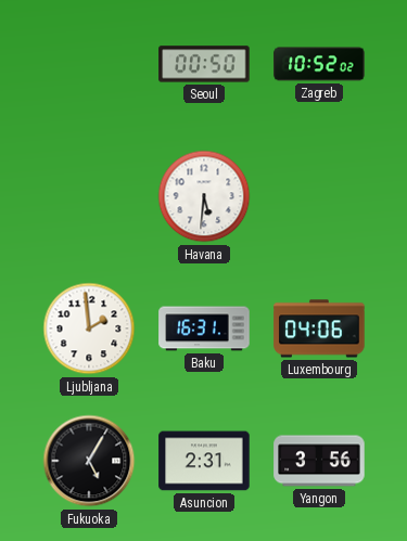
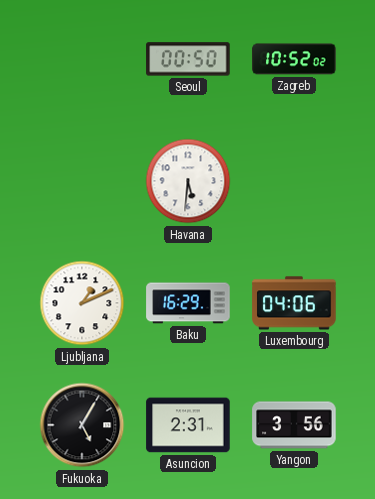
Ljubljana: 1:59 -> 1:11
Baku: 16:31 -> 16:29
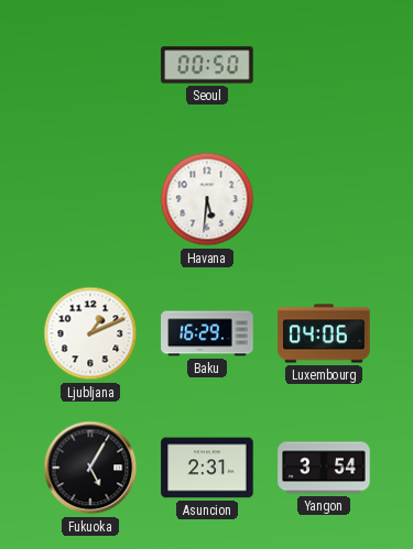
Zagreb: 10:52 -> none
Yangon: 3:56 -> 3:54
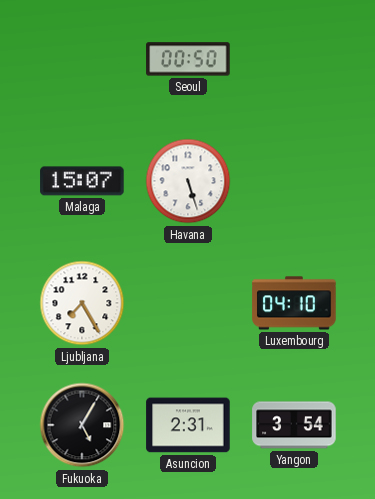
Malaga: none -> 15:07
Havana: 5:31 -> 5:27
Ljubljana: 1:11 -> 7:25
Baku: 16:29 -> none
Luxembourg: 04:06 -> 04:10
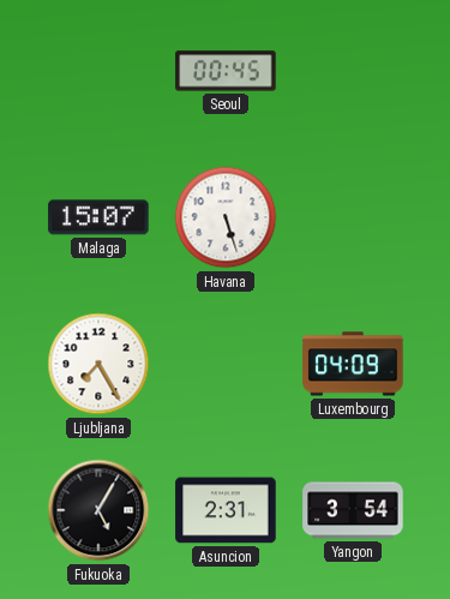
Seoul: 00:50 -> 00:45
Luxembourg: 04:10 -> 04:09
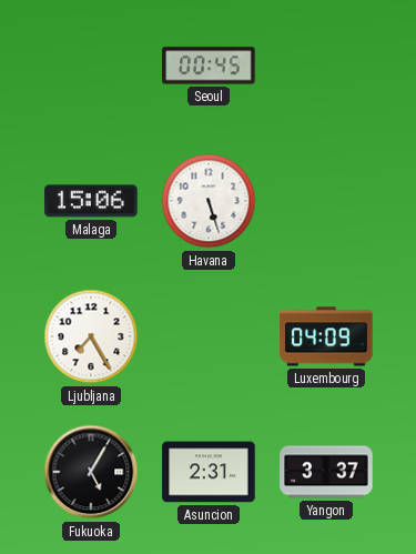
Malaga: 15:07 -> 15:06
Yangon: 3:54 -> 3:37
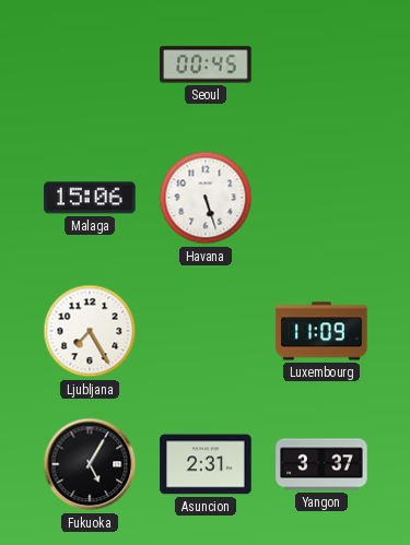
Luxembourg: 04:09 -> 11:09
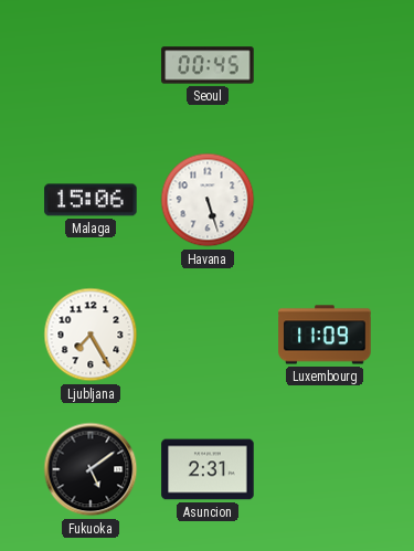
Fukuoka: 5:05 -> 5:09
Yangon: 3:37 -> none
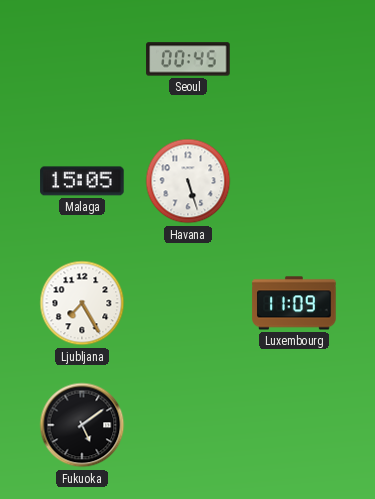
Malaga: 15:06 -> 15:05
Asuncion: 2:31 -> none
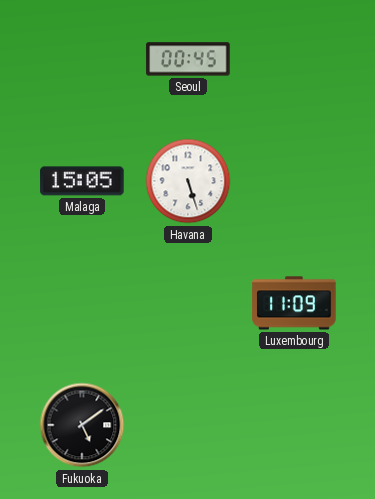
Ljubljana: 7:25 -> none
